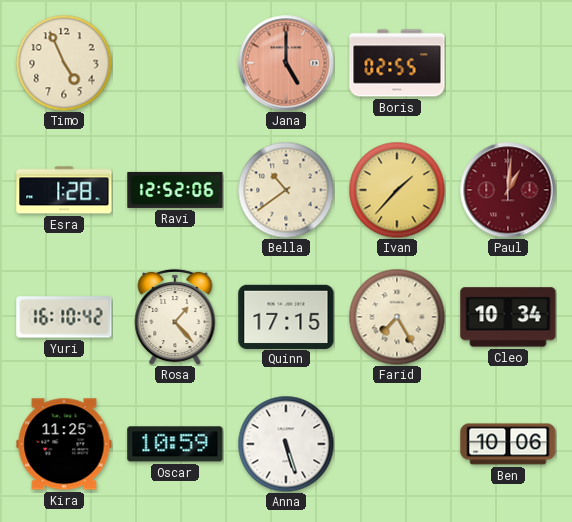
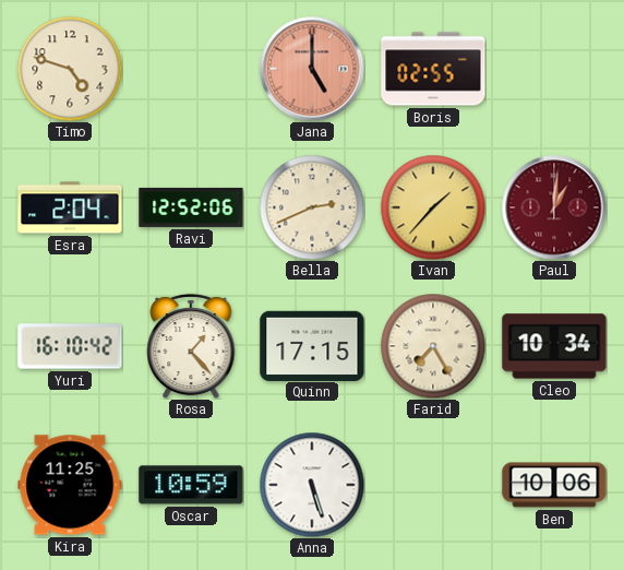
Timo: 4:56 -> 4:48
Esra: 1:28 -> 2:04
Bella: 10:39 -> 2:41
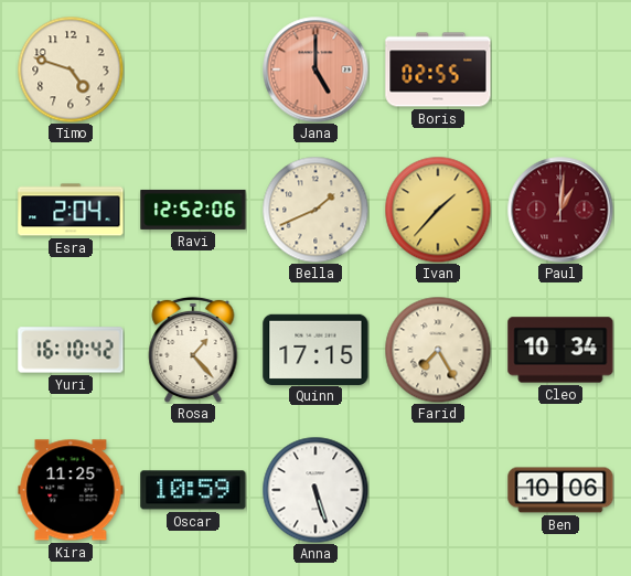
Bella: 2:41 -> 1:41
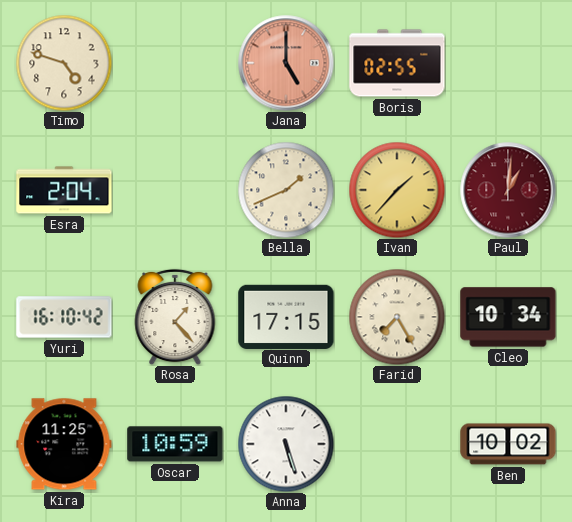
Ravi: 12:52 -> none
Ben: 10:06 -> 10:02
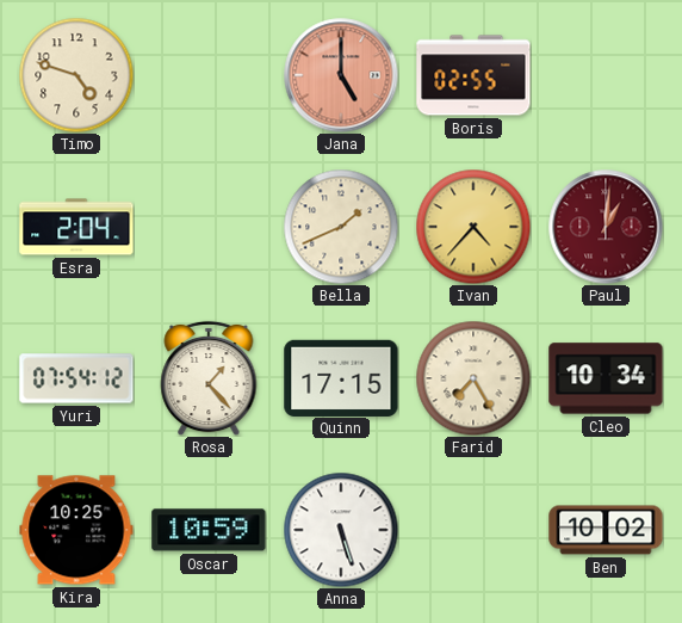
Ivan: 1:37 -> 4:37
Yuri: 16:10 -> 07:54
Kira: 11:25 -> 10:25
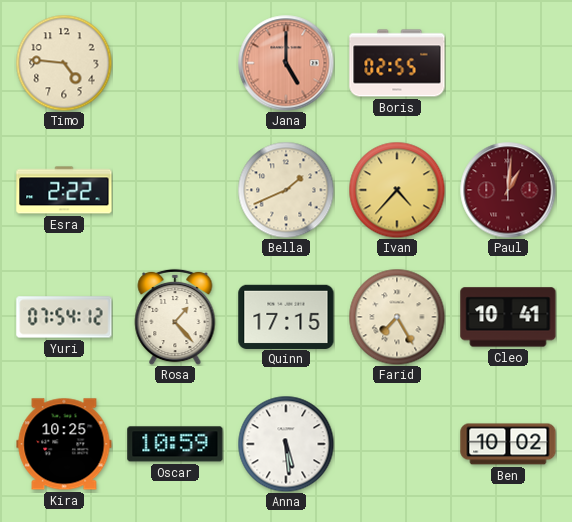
Timo: 4:48 -> 4:46
Esra: 2:04 -> 2:22
Cleo: 10:34 -> 10:41
Anna: 5:27 -> 5:29
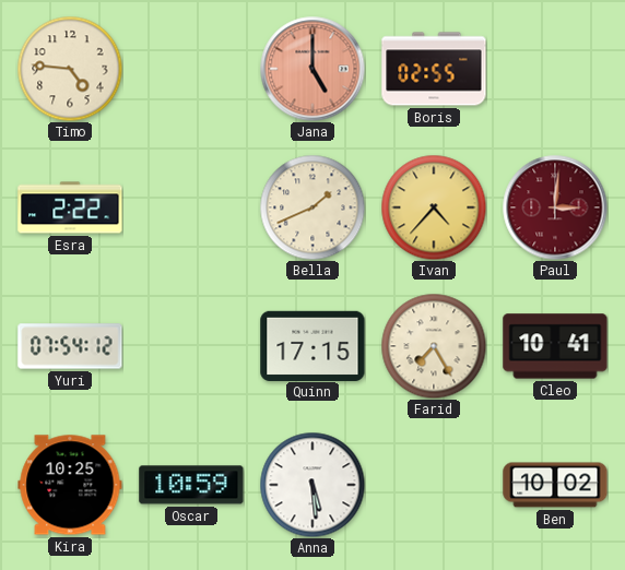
Paul: 1:01 -> 3:01
Rosa: 1:23 -> none
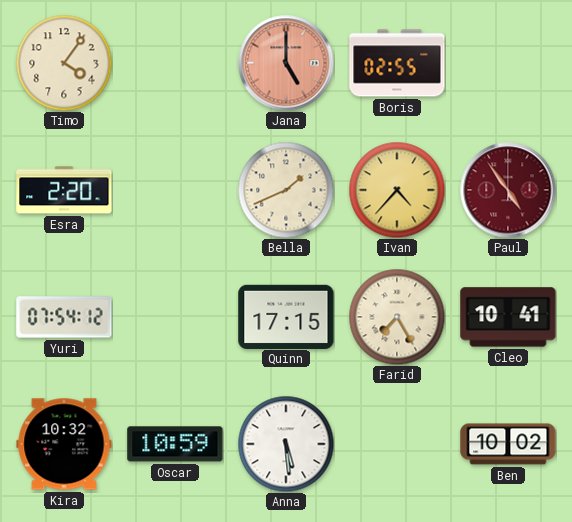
Timo: 4:46 -> 4:06
Esra: 2:22 -> 2:20
Paul: 3:01 -> 4:54
Kira: 10:25 -> 10:32
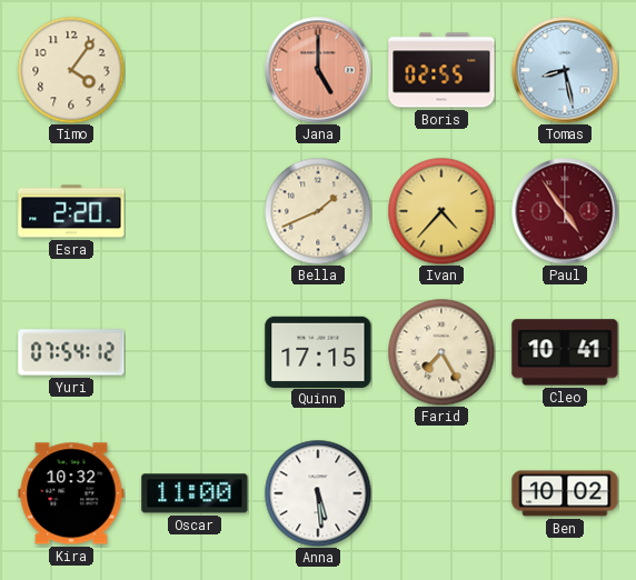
Tomas: none -> 8:28
Oscar: 10:59 -> 11:00
